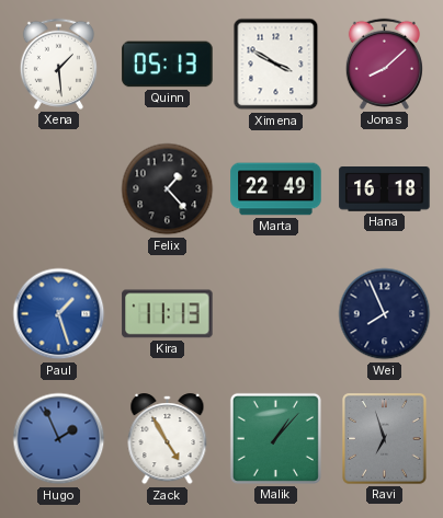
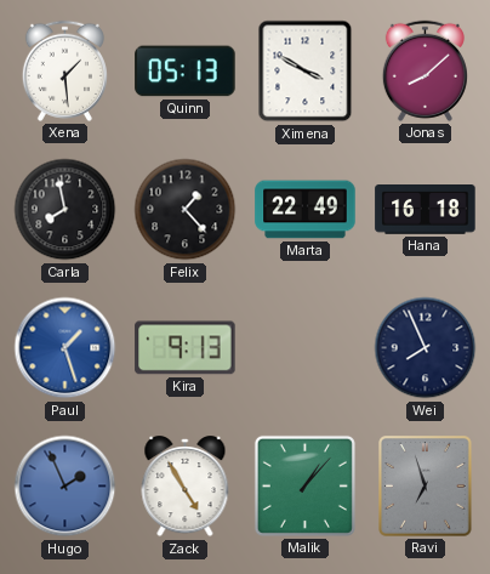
Carla: none -> 7:58
Kira: 11:13 -> 9:13
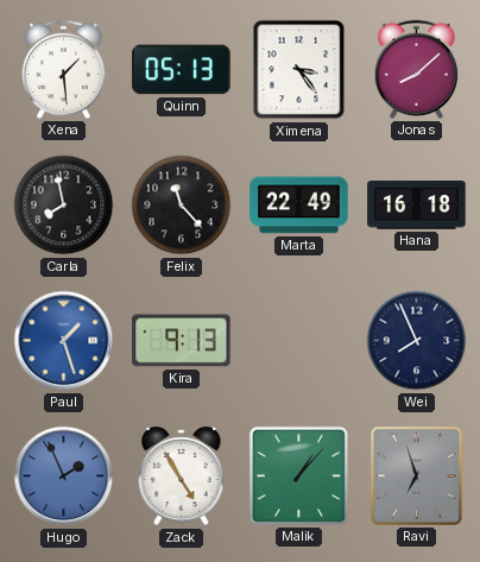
Ximena: 3:50 -> 3:24
Felix: 1:23 -> 11:23
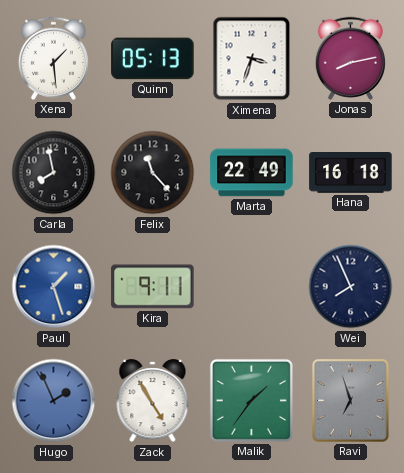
Ximena: 3:24 -> 3:33
Jonas: 8:08 -> 8:13
Kira: 9:13 -> 9:11
Malik: 1:07 -> 1:36
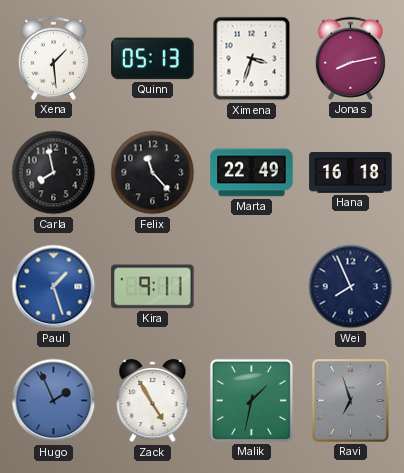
Malik: 1:36 -> 1:32
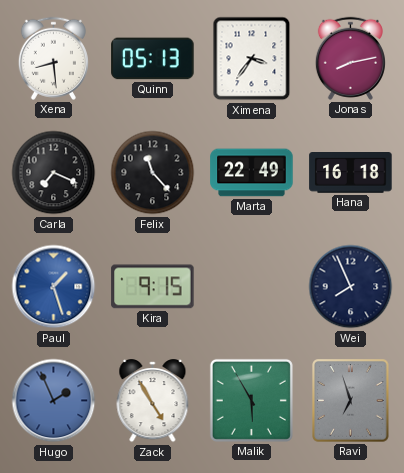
Xena: 1:29 -> 8:29
Ximena: 3:33 -> 3:36
Carla: 7:58 -> 7:19
Kira: 9:11 -> 9:15
Malik: 1:32 -> 5:55
